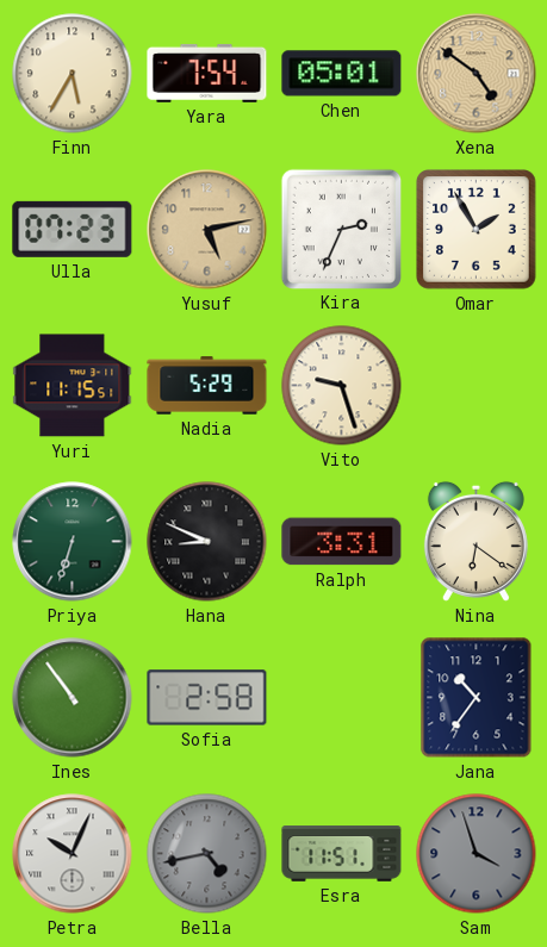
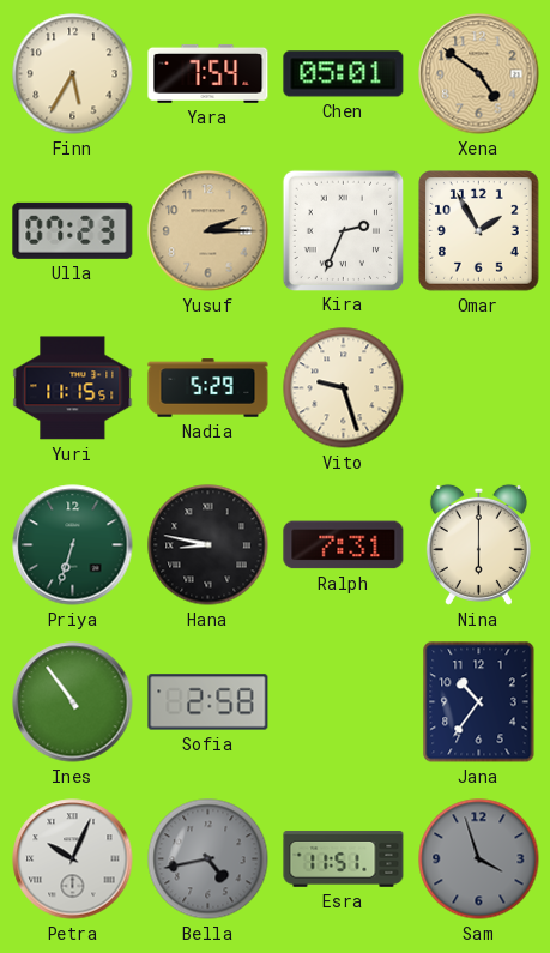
Yusuf: 5:13 -> 2:15
Hana: 8:49 -> 8:47
Ralph: 3:31 -> 7:31
Nina: 6:21 -> 6:00
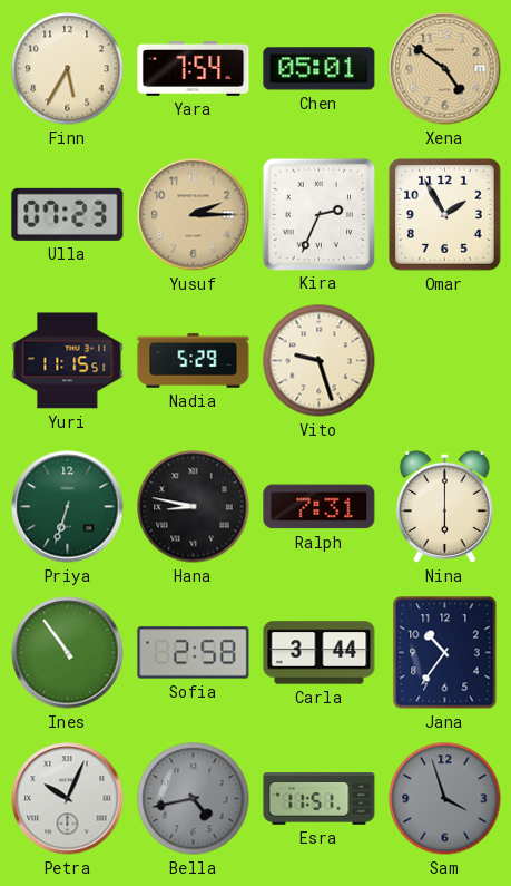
Carla: none -> 3:44
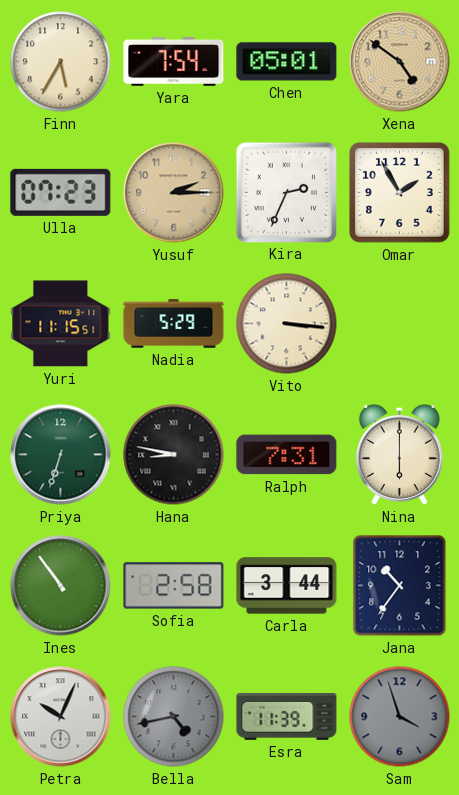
Vito: 9:27 -> 3:16
Esra: 11:51 -> 11:39
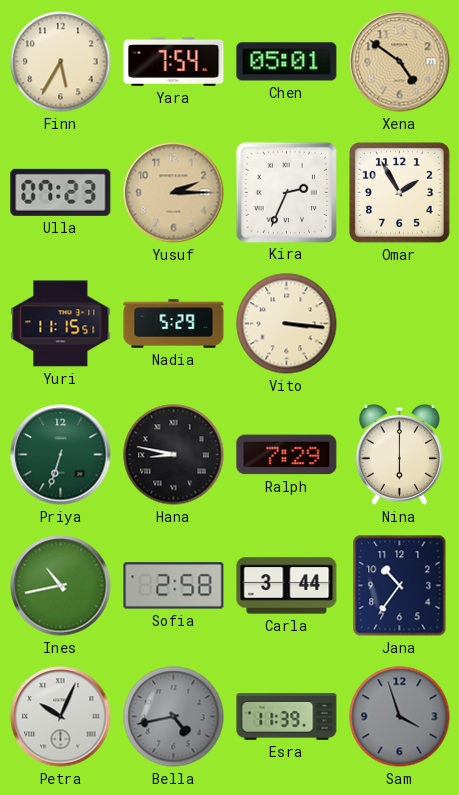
Ralph: 7:31 -> 7:29
Ines: 10:54 -> 10:43
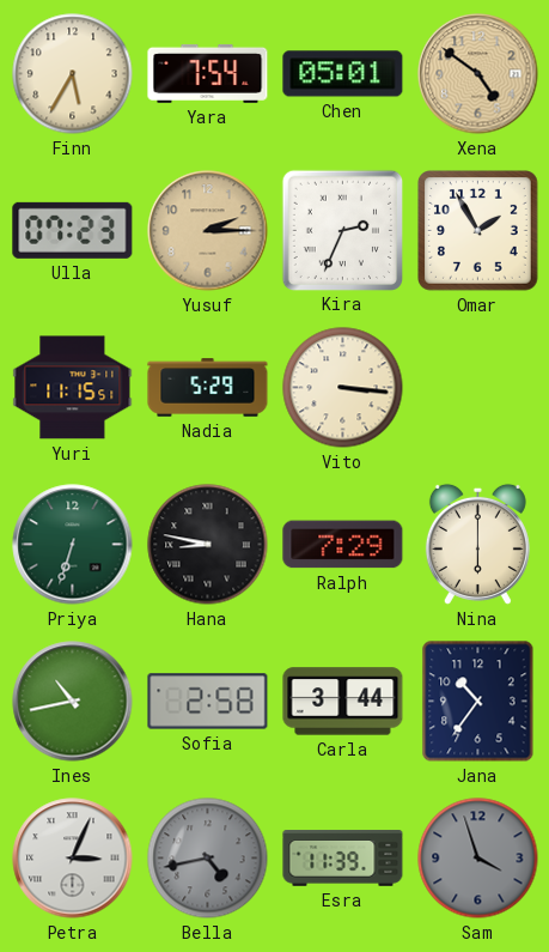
Petra: 10:04 -> 3:04
